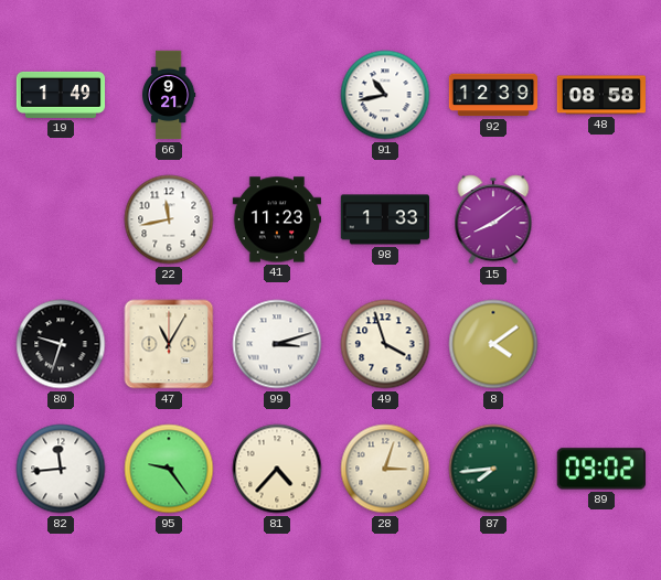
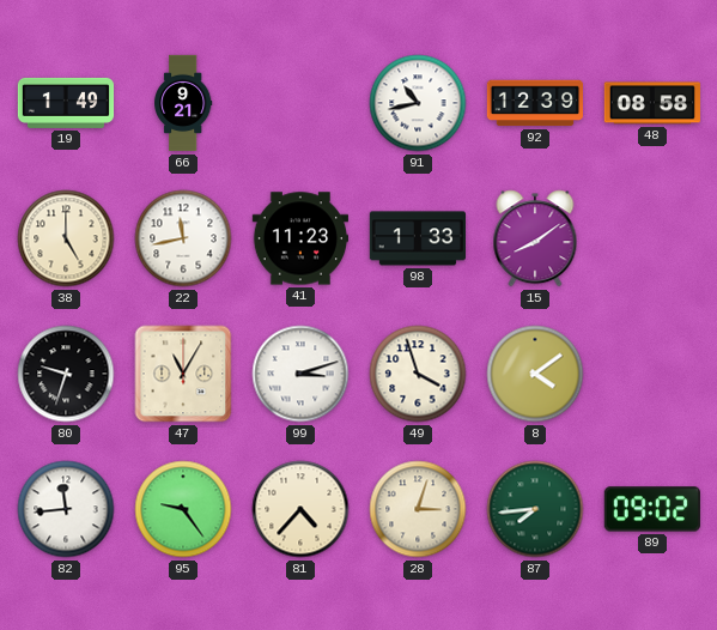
38: none -> 5:00
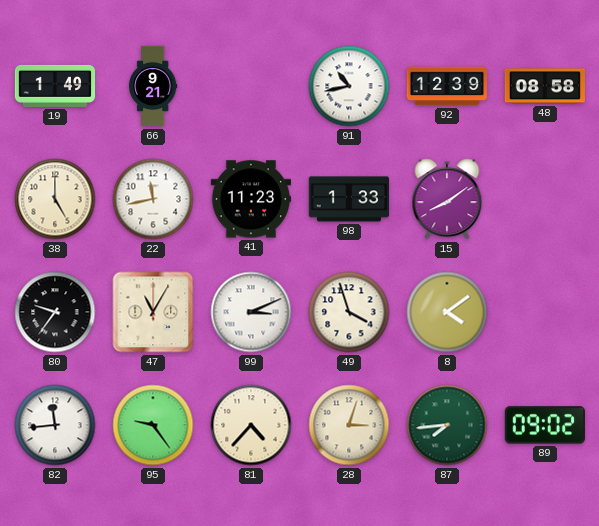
80: 9:33 -> 9:36
99: 3:12 -> 3:11
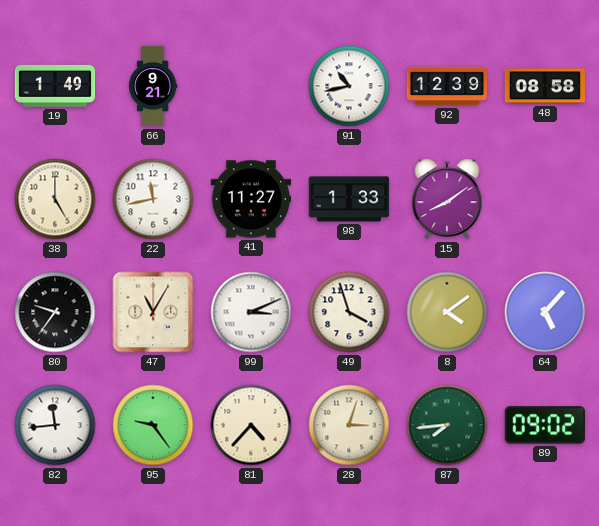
41: 11:23 -> 11:27
64: none -> 5:07
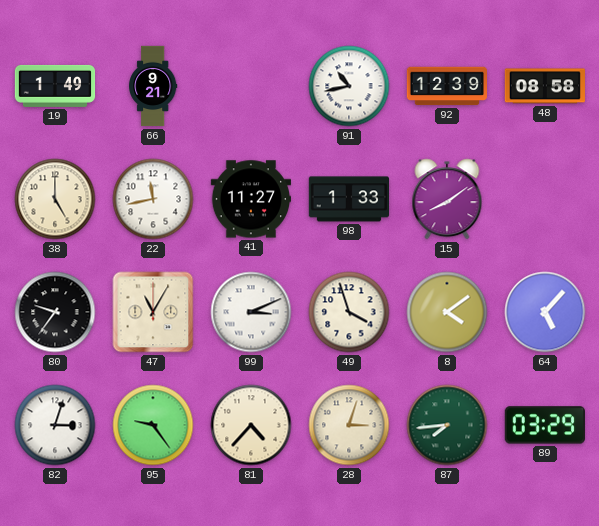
82: 11:44 -> 3:03
89: 09:02 -> 03:29
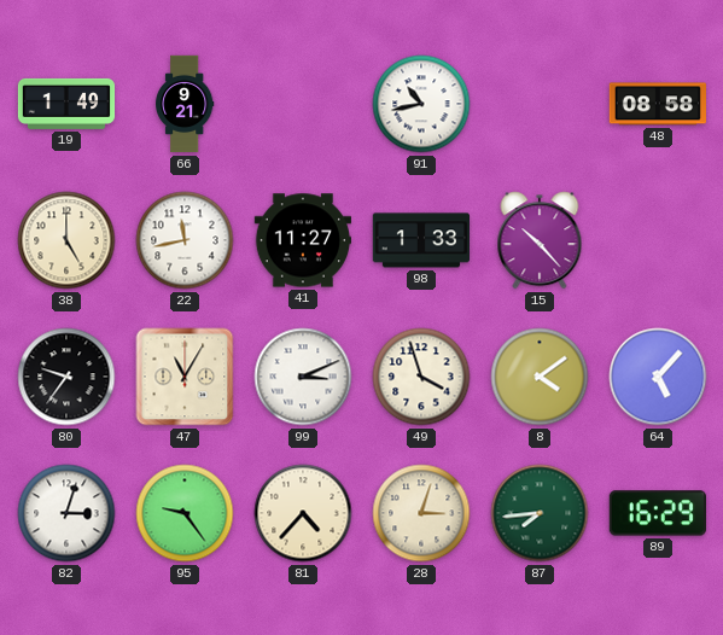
92: 12:39 -> none
15: 8:09 -> 10:23
89: 03:29 -> 16:29
